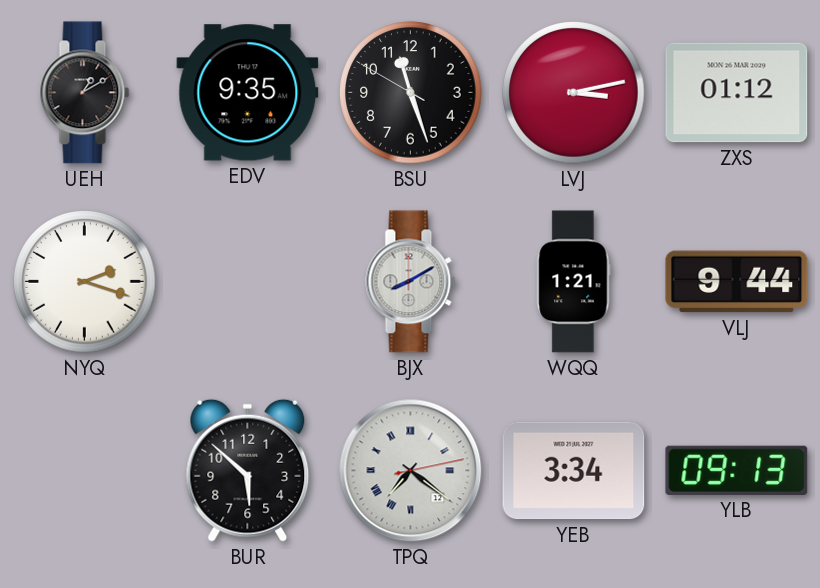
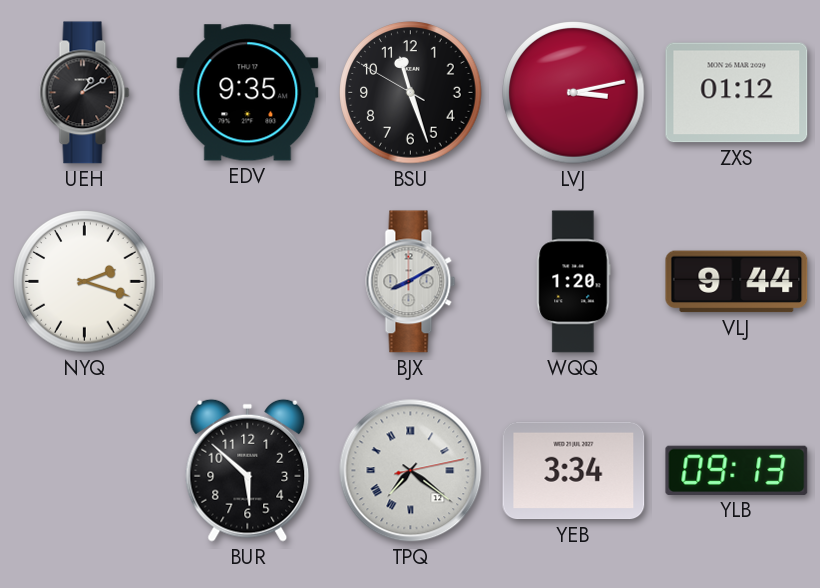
WQQ: 1:21 -> 1:20
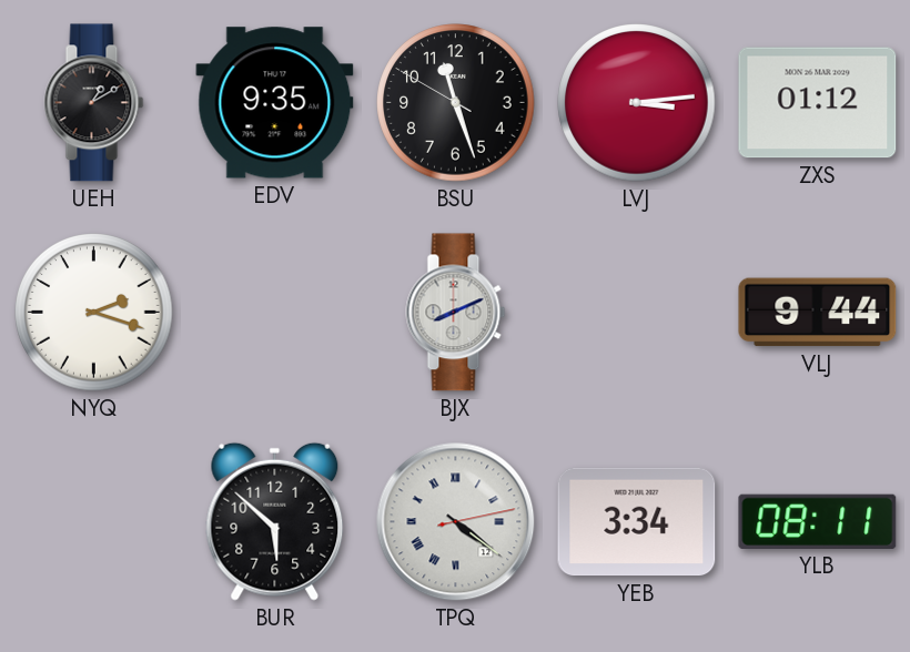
LVJ: 3:13 -> 3:14
BJX: 8:10 -> 8:11
WQQ: 1:20 -> none
TPQ: 7:21 -> 4:21
YLB: 09:13 -> 08:11
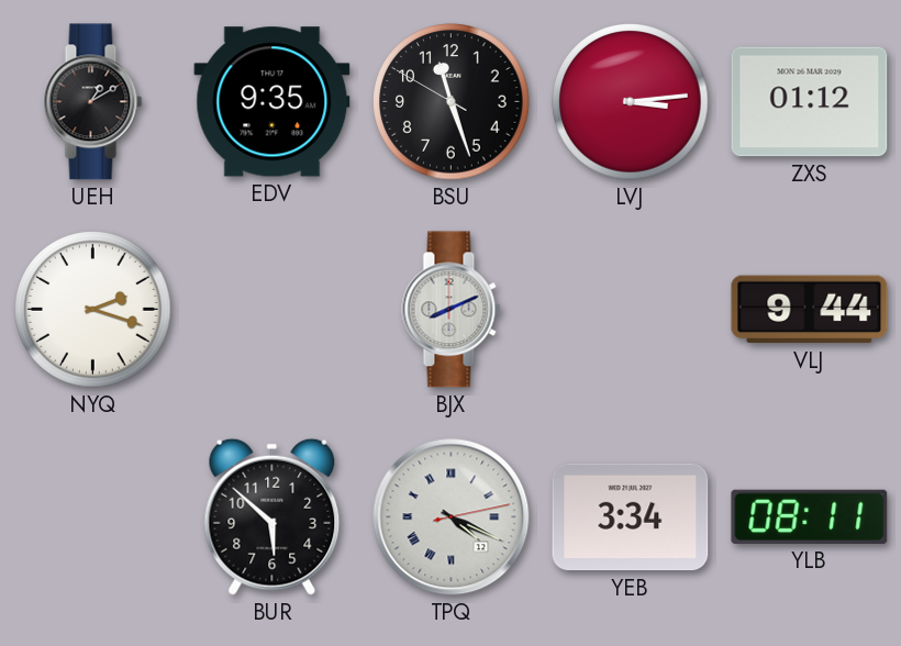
TPQ: 4:21 -> 4:19
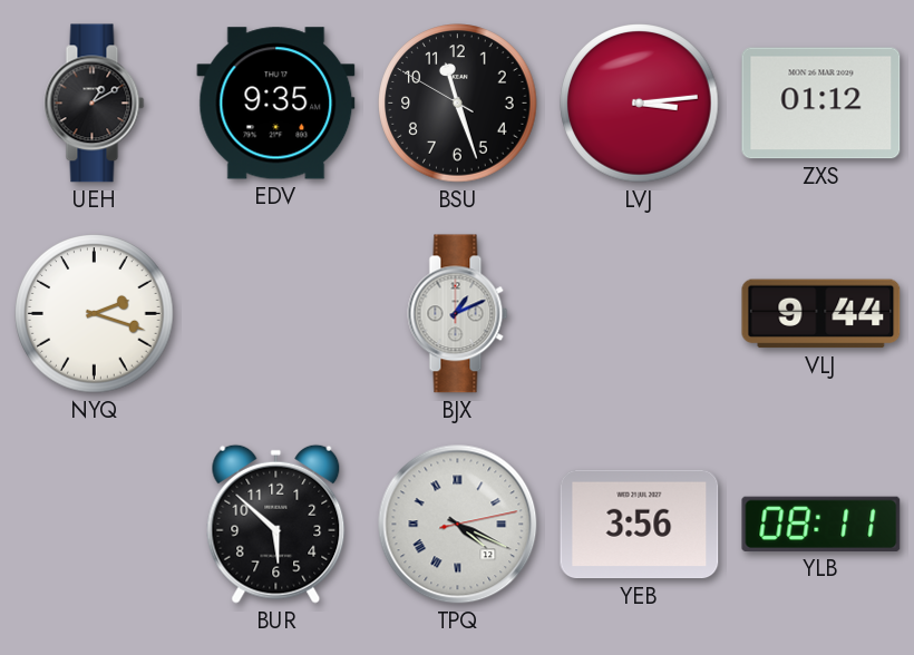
BJX: 8:11 -> 1:11
YEB: 3:34 -> 3:56
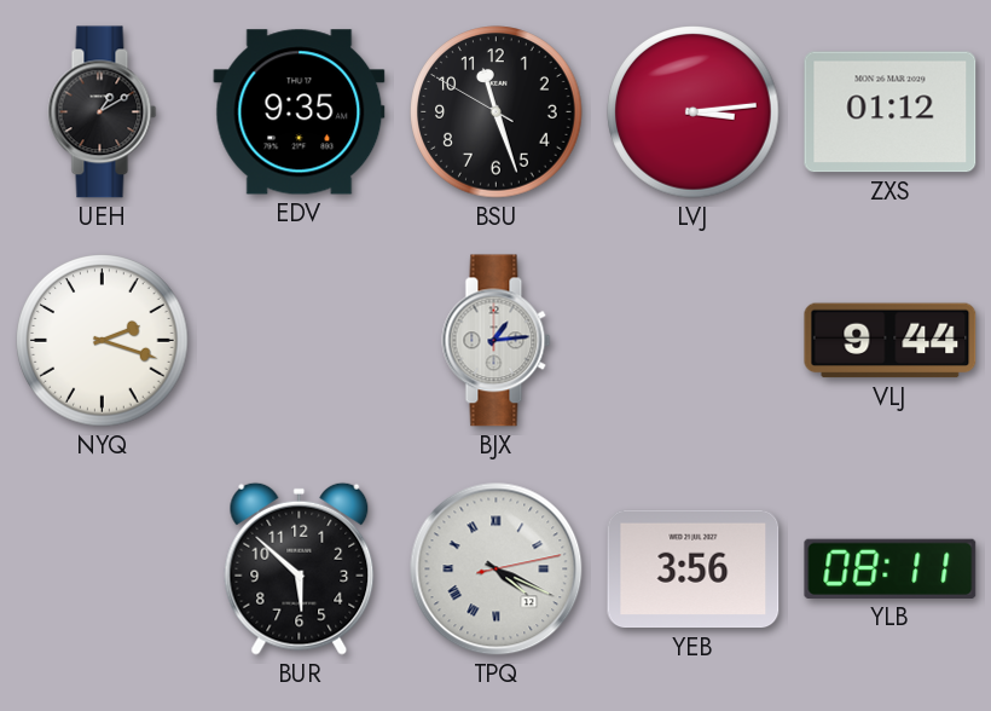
BJX: 1:11 -> 1:14
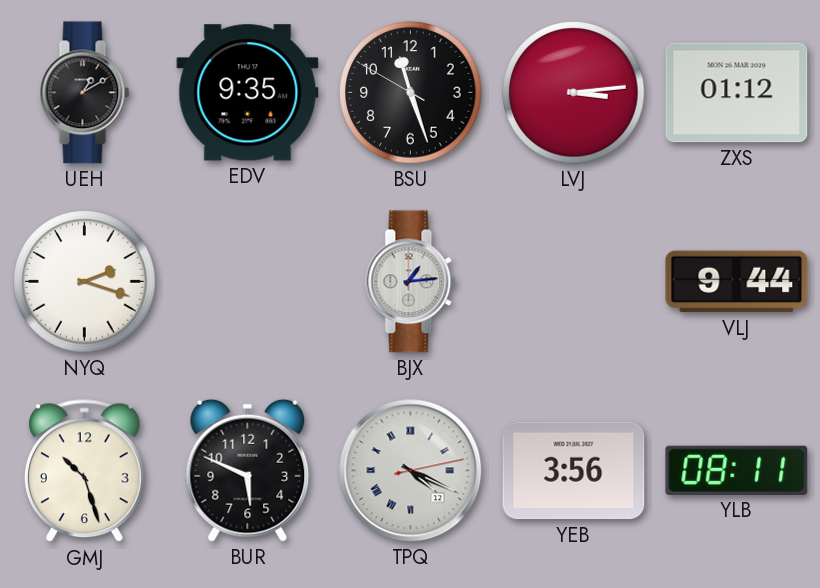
GMJ: none -> 10:27
BUR: 5:52 -> 5:49
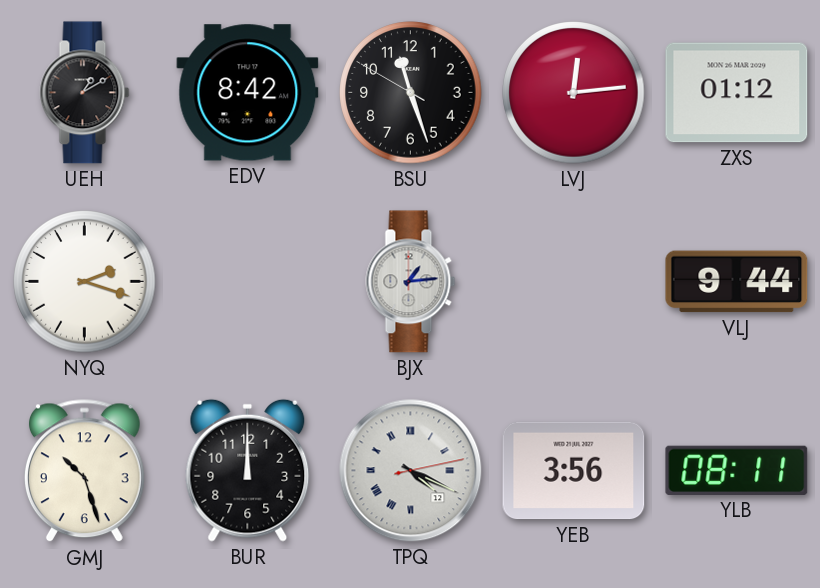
EDV: 9:35 -> 8:42
LVJ: 3:14 -> 12:14
BUR: 5:49 -> 12:00
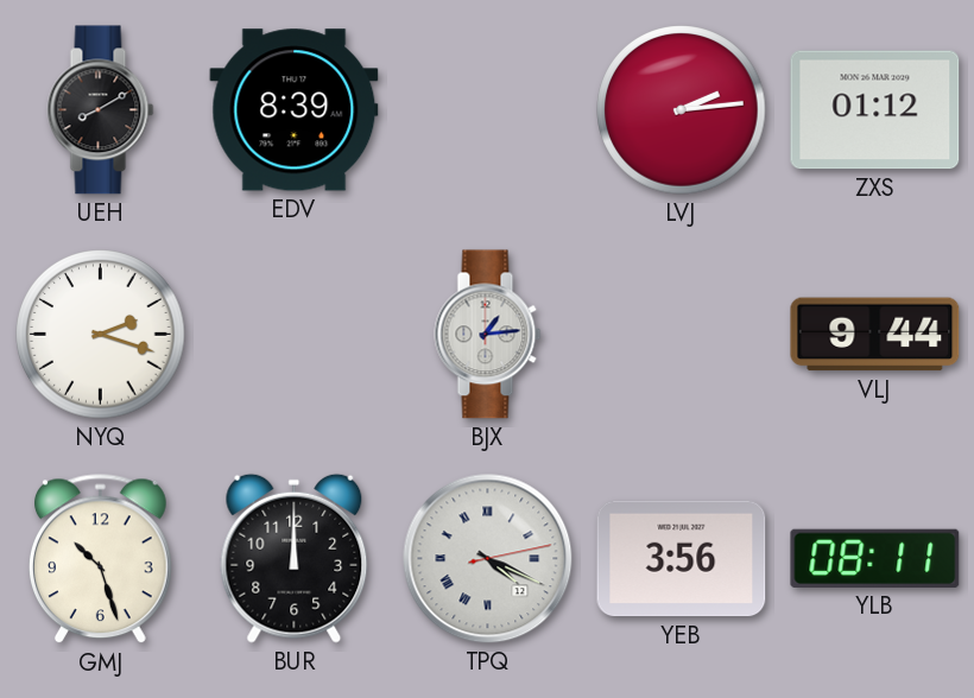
UEH: 1:10 -> 8:10
EDV: 8:42 -> 8:39
BSU: 11:26 -> none
LVJ: 12:14 -> 2:14
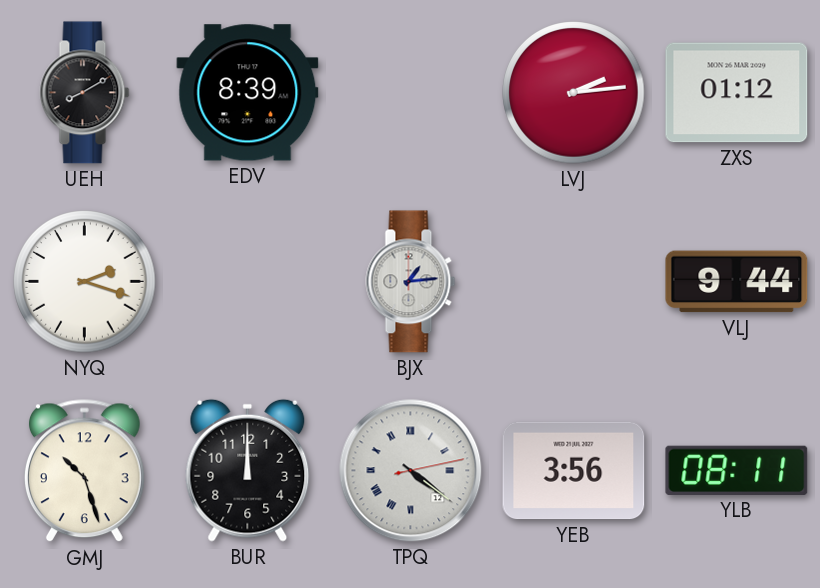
TPQ: 4:19 -> 4:21
